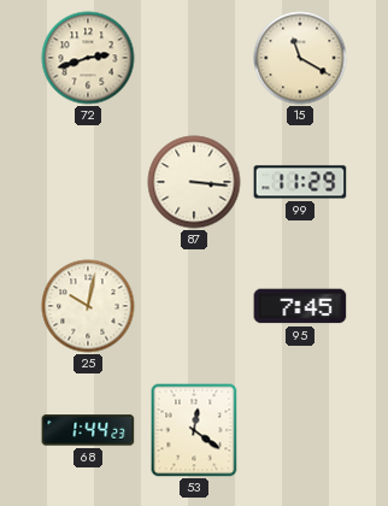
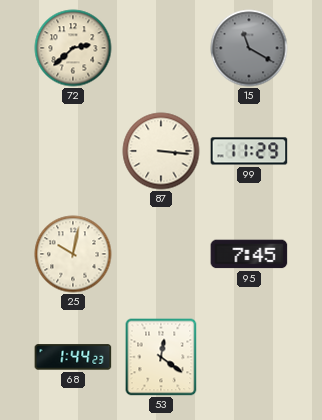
72: 2:42 -> 2:38
15 dial: cream -> grey
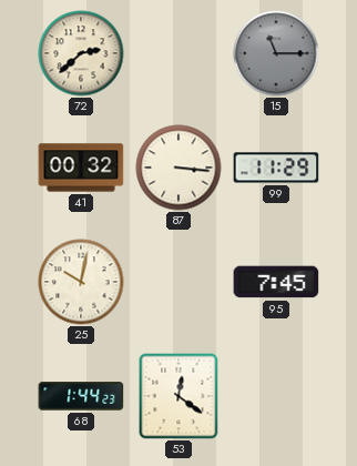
15: 11:20 -> 11:15
41: none -> 00:32
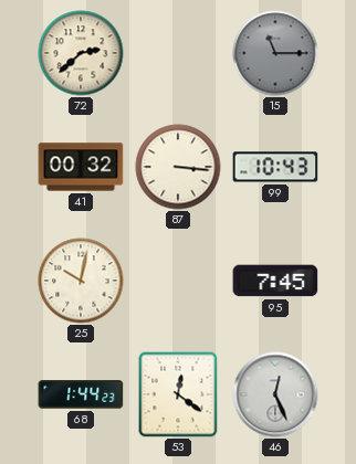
99: 11:29 -> 10:43
46: none -> 12:26
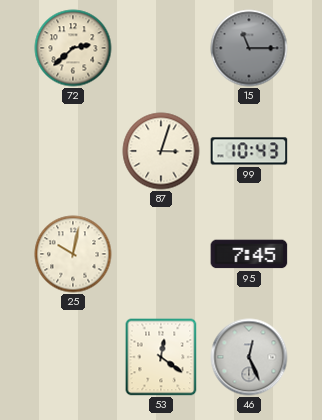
41: 00:32 -> none
87: 3:16 -> 3:03
68: 1:44 -> none
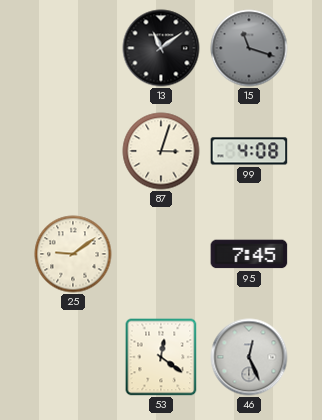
72: 2:38 -> none
13: none -> 11:09
15: 11:15 -> 11:18
99: 10:43 -> 4:08
25: 10:02 -> 9:09
